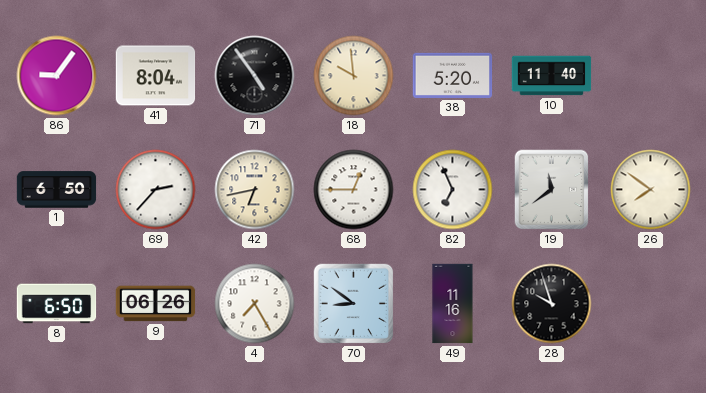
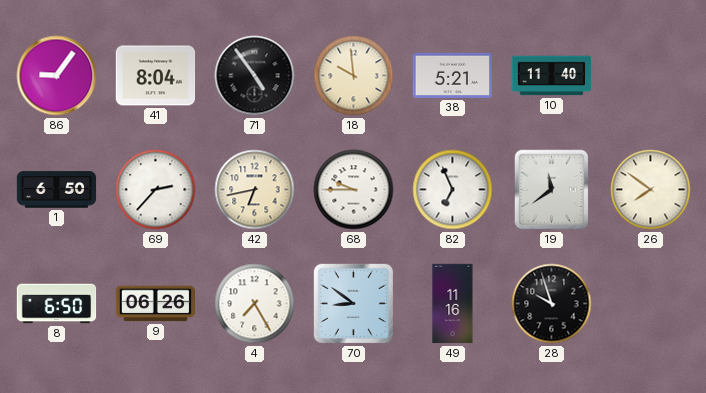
38: 5:20 -> 5:21
68: 12:45 -> 9:45
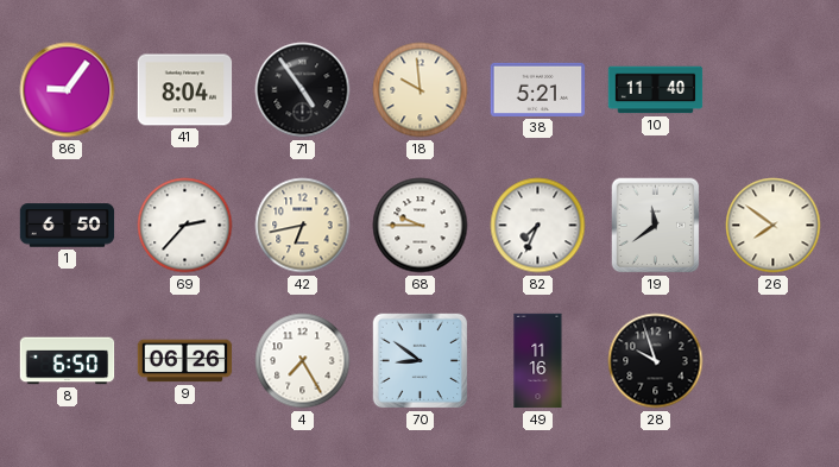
82: 6:56 -> 7:34
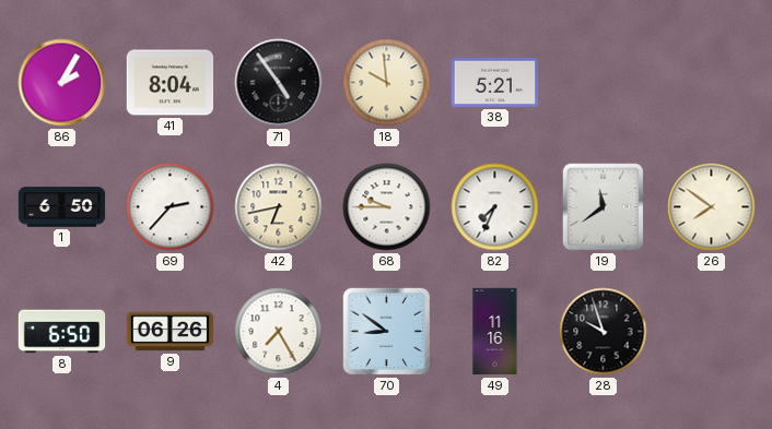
86: 9:06 -> 2:05
10: 11:40 -> none
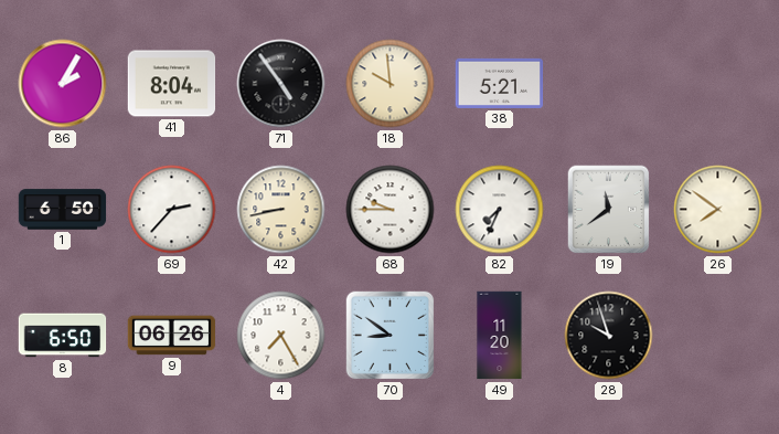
42: 6:43 -> 8:43
49: 11:16 -> 11:20
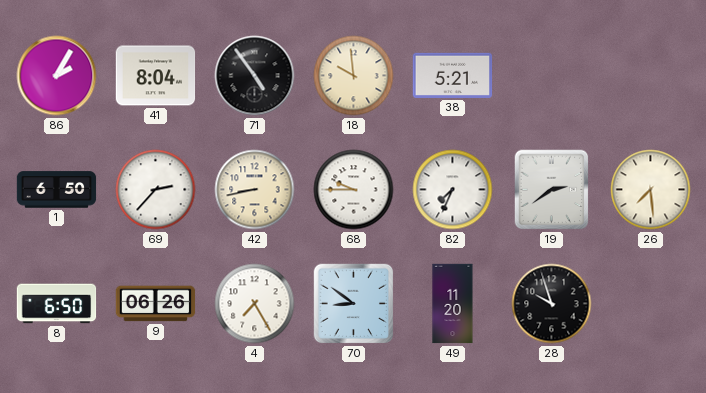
19: 11:39 -> 2:39
26: 7:51 -> 7:29
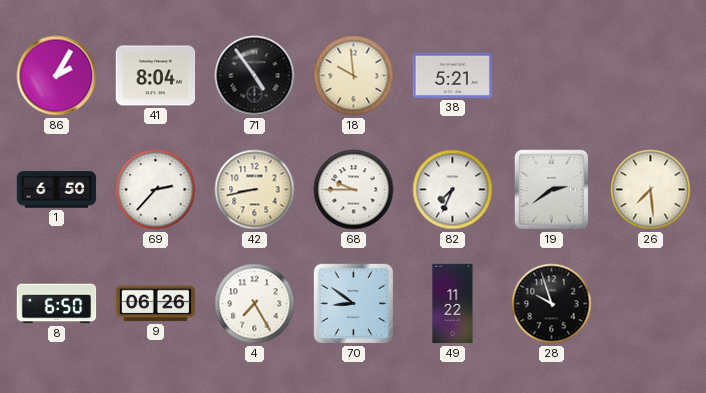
49: 11:20 -> 11:22
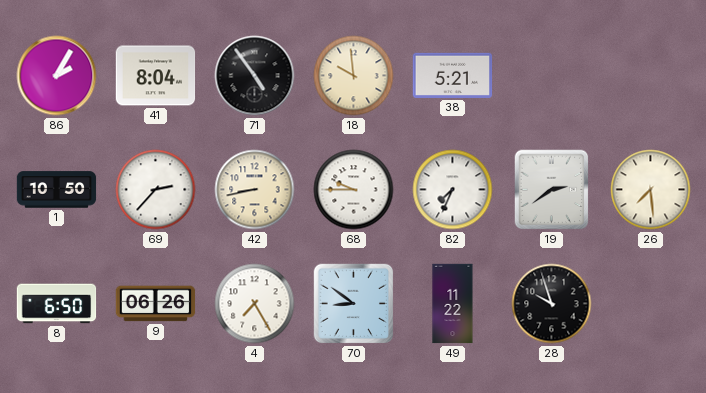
1: 6:50 -> 10:50
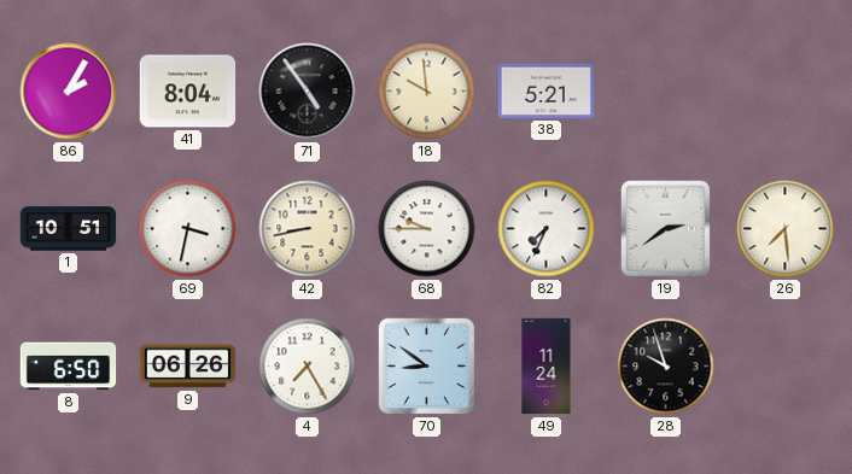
1: 10:50 -> 10:51
69: 2:37 -> 3:32
49: 11:22 -> 11:24
